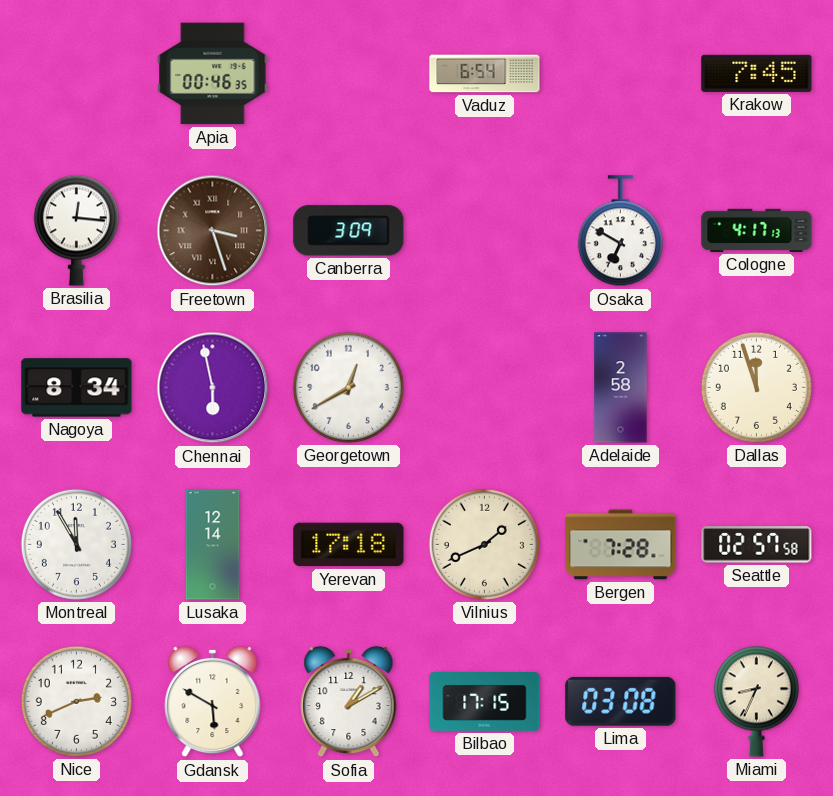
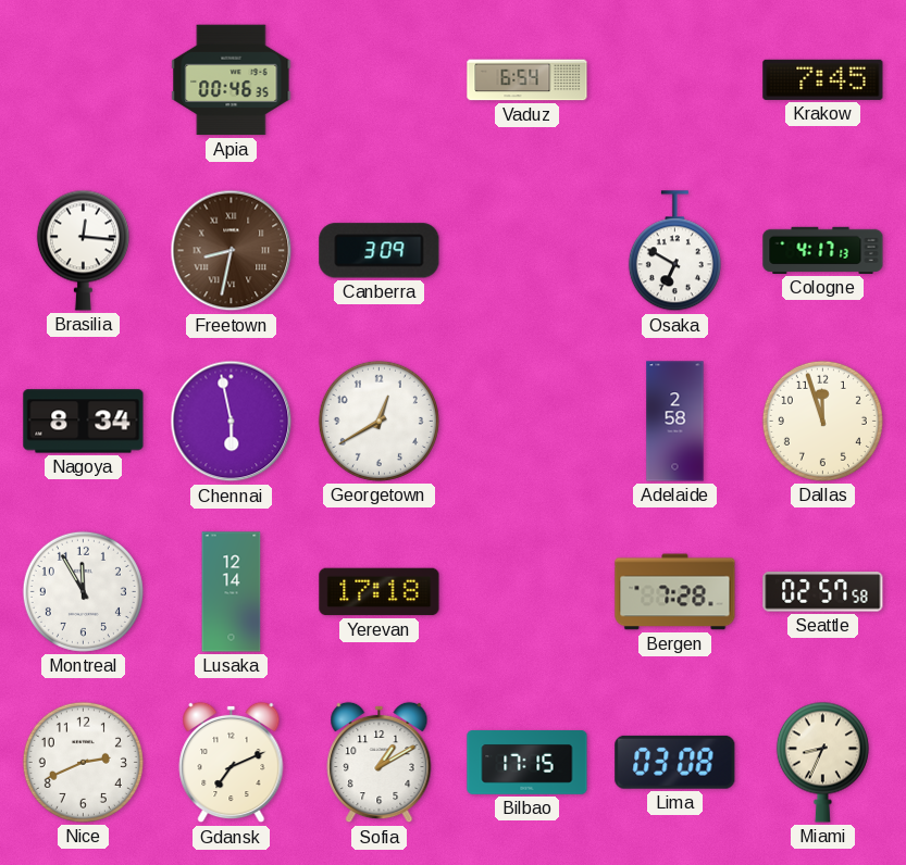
Freetown: 3:27 -> 8:32
Vilnius: 1:41 -> none
Gdansk: 5:50 -> 7:11
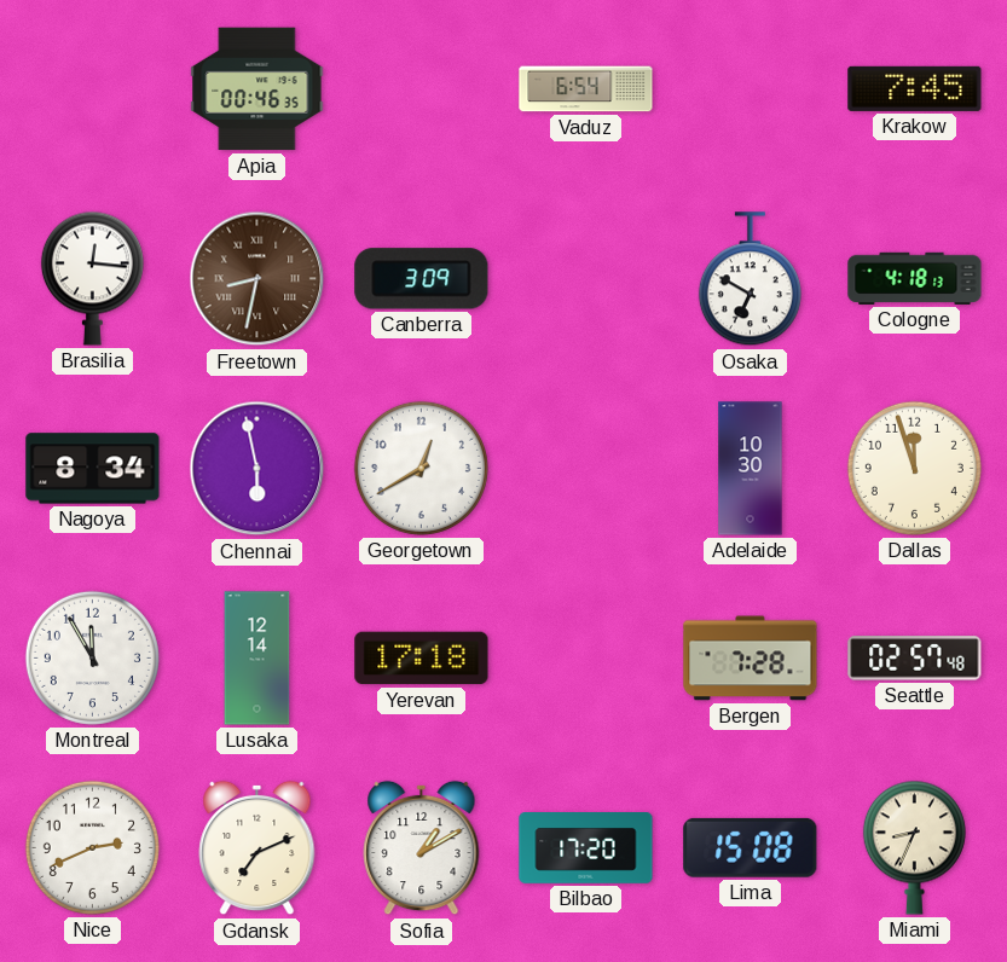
Cologne: 4:17 -> 4:18
Adelaide: 2:58 -> 10:30
Seattle: 02:57:58 -> 02:57:48
Bilbao: 17:15 -> 17:20
Lima: 03:08 -> 15:08
